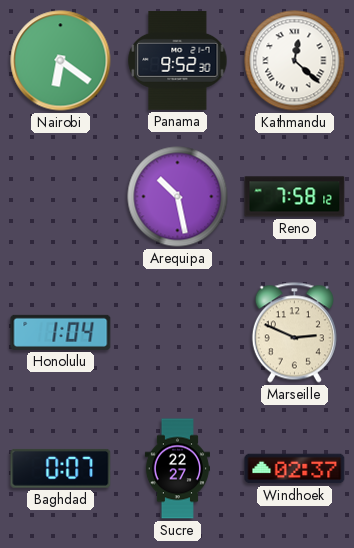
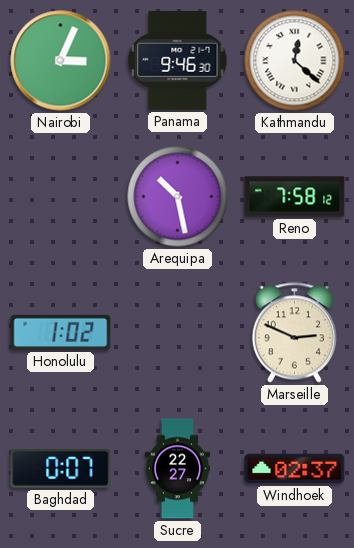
Nairobi: 6:21 -> 3:04
Panama: 9:52 -> 9:46
Honolulu: 1:04 -> 1:02
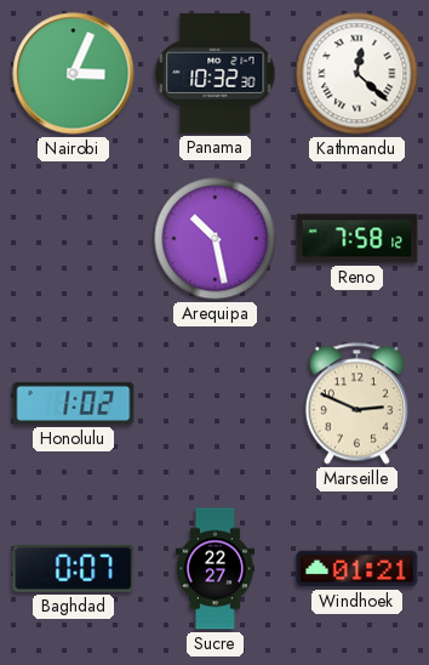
Panama: 9:46 -> 10:32
Windhoek: 02:37 -> 01:21
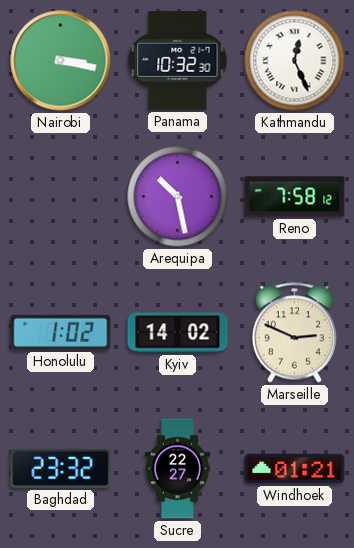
Nairobi: 3:04 -> 3:17
Kathmandu: 12:22 -> 12:26
Kyiv: none -> 14:02
Baghdad: 0:07 -> 23:32
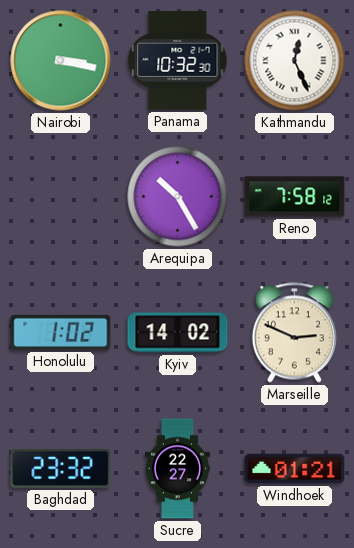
Arequipa: 10:28 -> 10:25
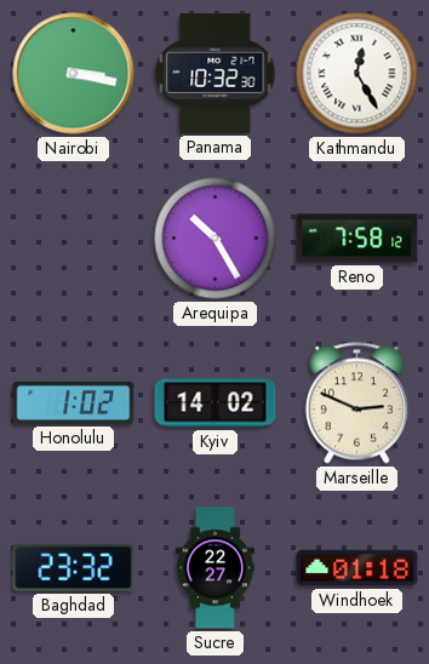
Kathmandu: 12:26 -> 12:25
Windhoek: 01:21 -> 01:18
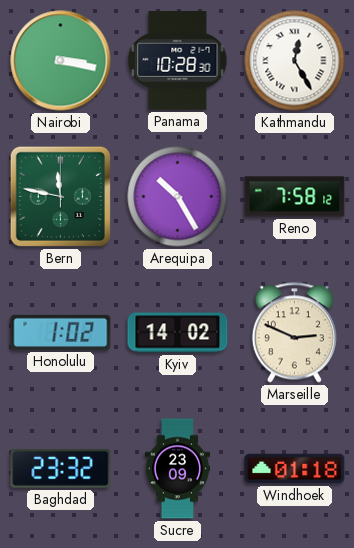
Panama: 10:32 -> 10:28
Bern: none -> 11:47
Sucre: 22:27 -> 23:09
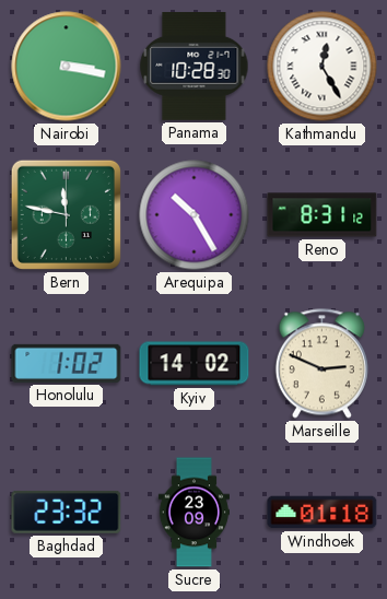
Reno: 7:58 -> 8:31
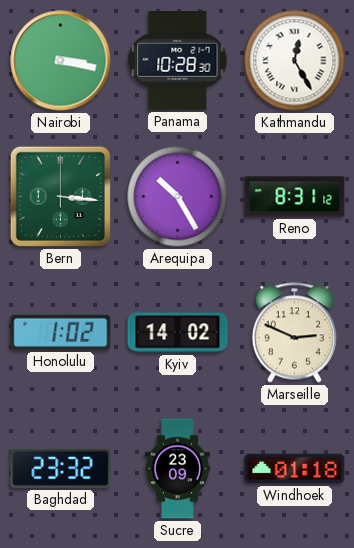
Bern: 11:47 -> 3:16
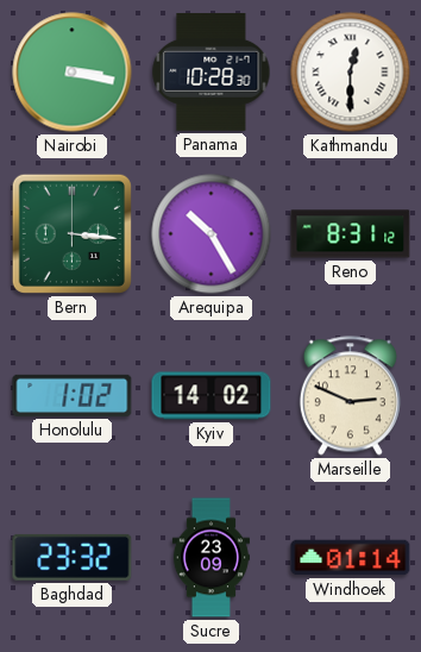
Kathmandu: 12:25 -> 12:30
Windhoek: 01:18 -> 01:14
